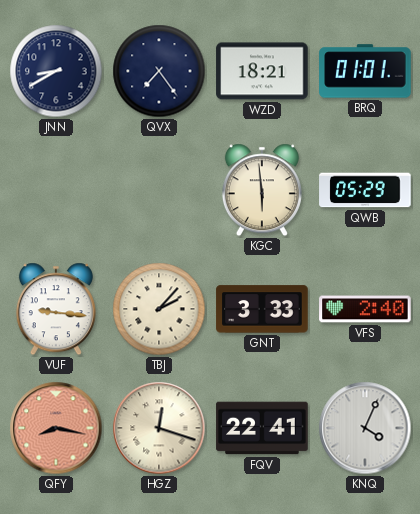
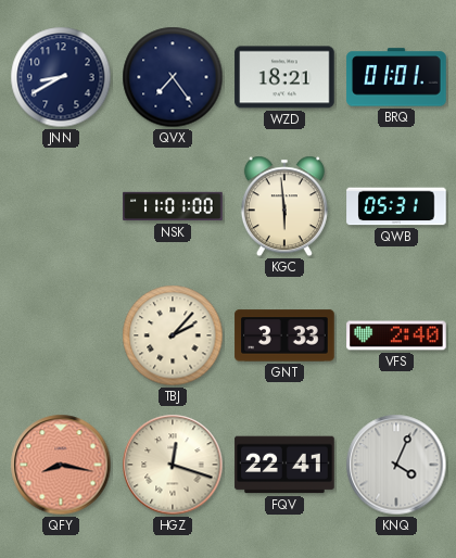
NSK: none -> 11:01
QWB: 05:29 -> 05:31
VUF: 9:16 -> none
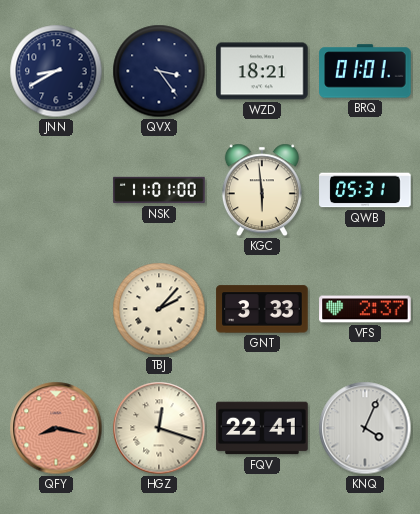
QVX: 7:24 -> 3:24
VFS: 2:40 -> 2:37
